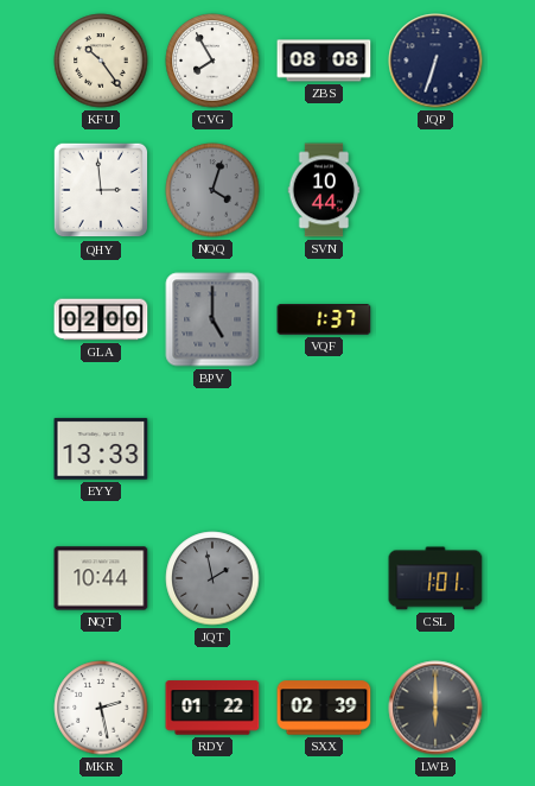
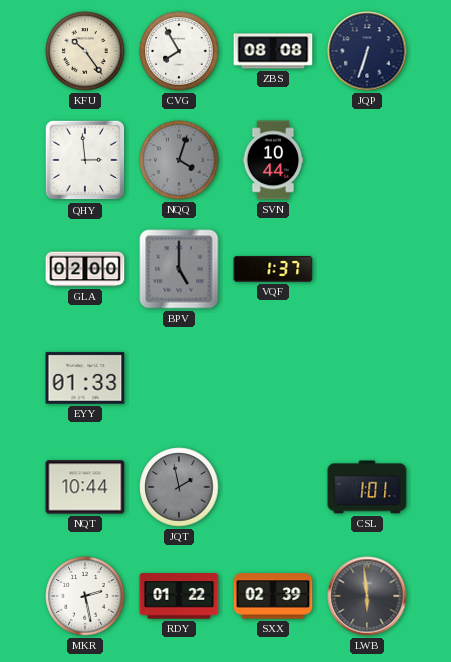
EYY: 13:33 -> 01:33
LWB: 6:00 -> 5:59
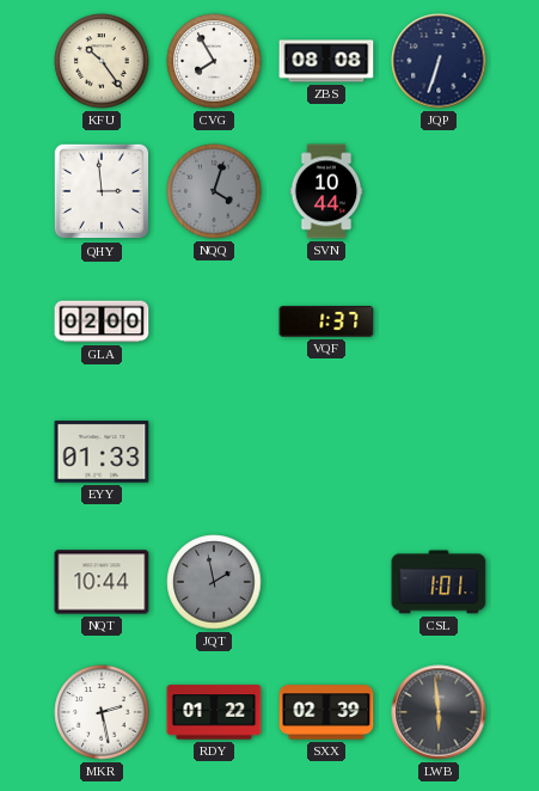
BPV: 5:00 -> none
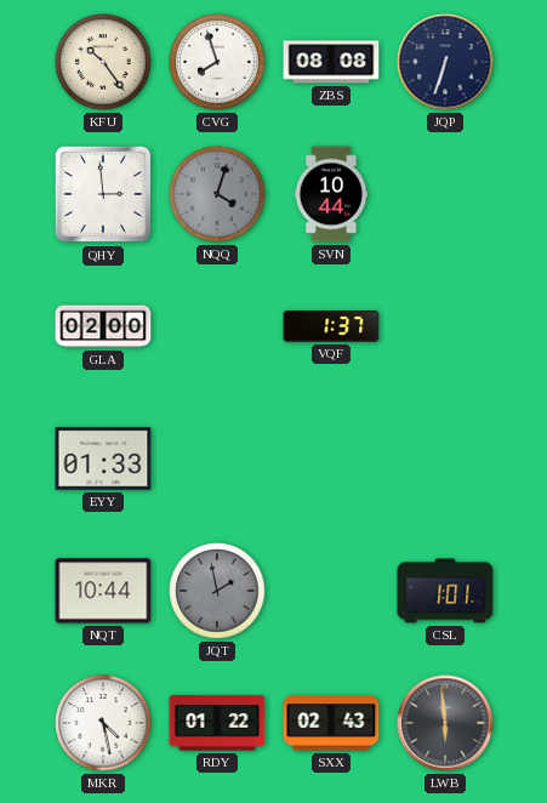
CVG: 7:55 -> 7:57
MKR: 2:28 -> 4:28
SXX: 02:39 -> 02:43
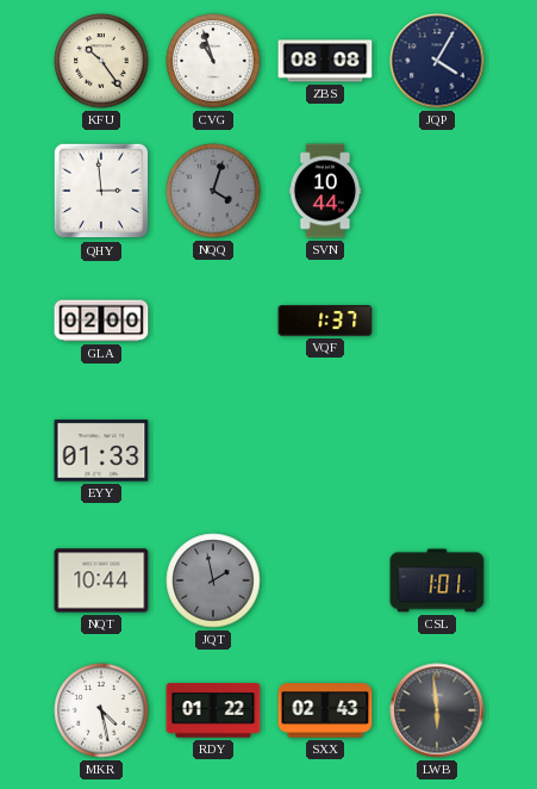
CVG: 7:57 -> 10:57
JQP: 6:33 -> 4:05
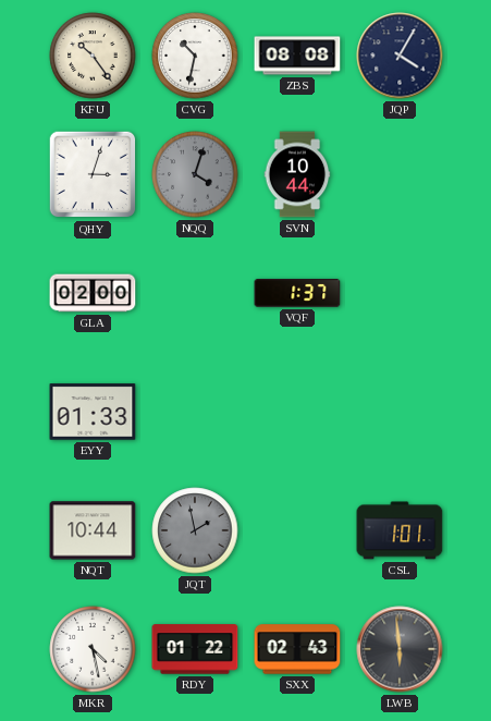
CVG: 10:57 -> 10:32
QHY: 2:59 -> 3:03
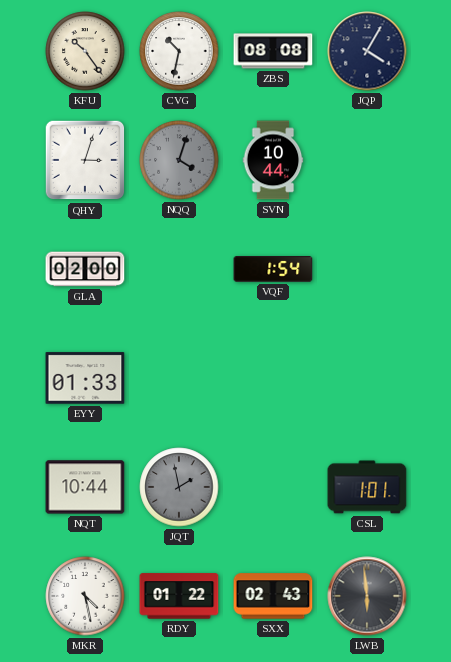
VQF: 1:37 -> 1:54
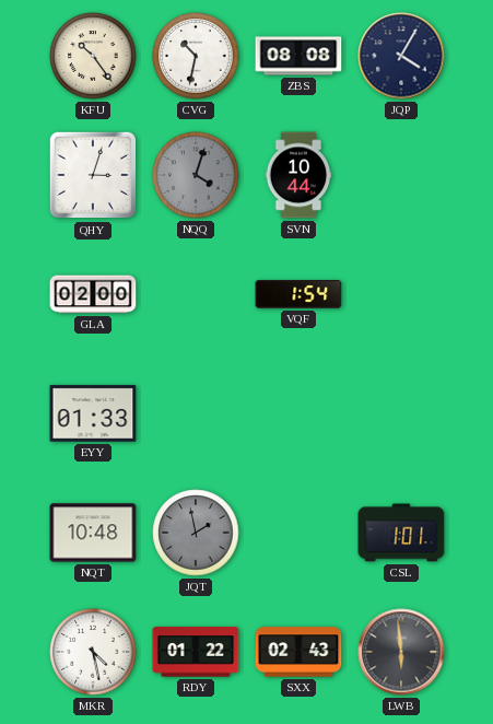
NQT: 10:44 -> 10:48
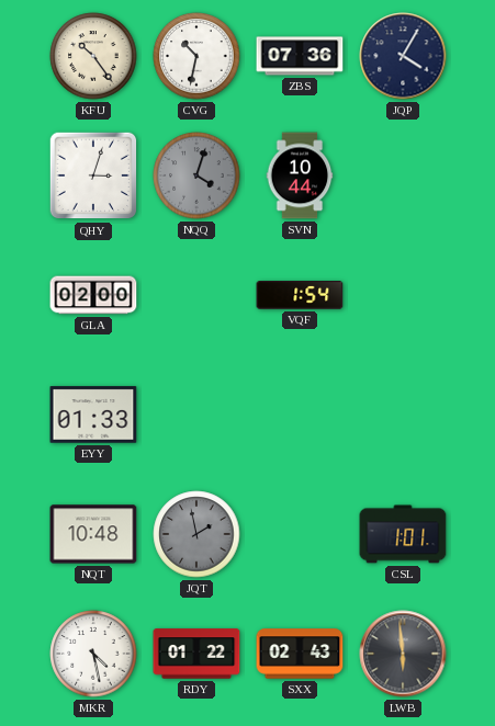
ZBS: 08:08 -> 07:36
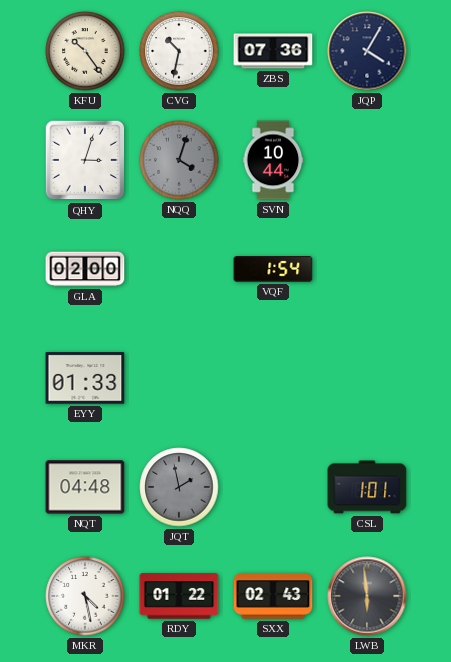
NQT: 10:48 -> 04:48
